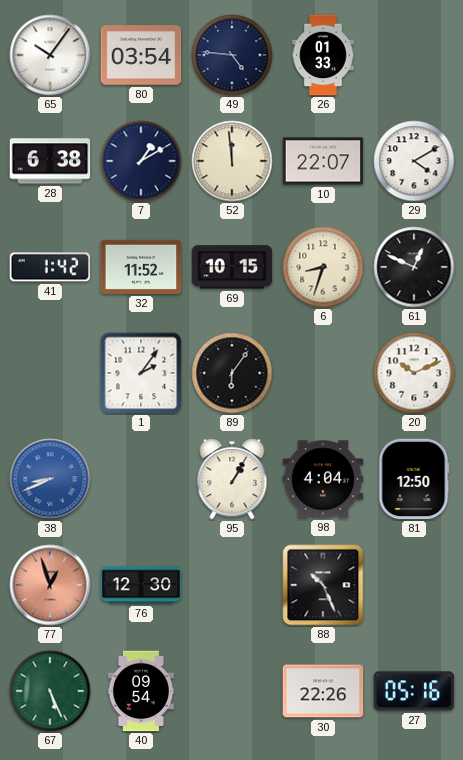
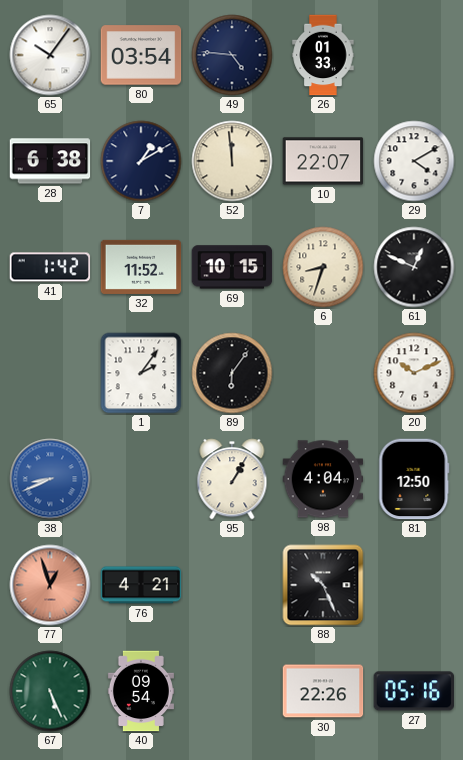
76: 12:30 -> 4:21
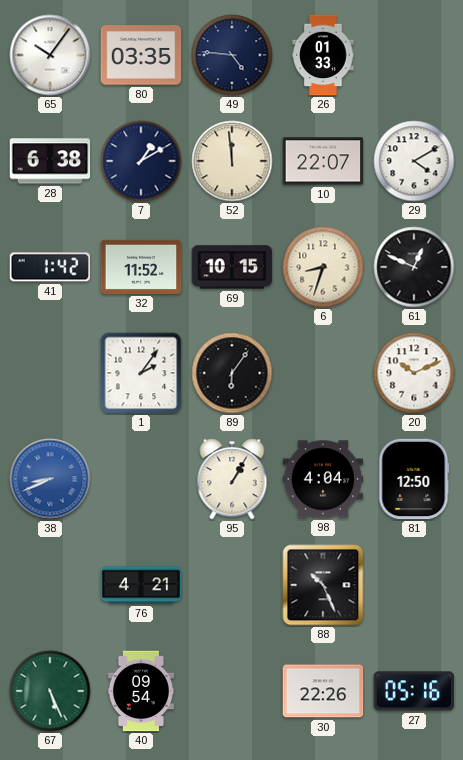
80: 03:54 -> 03:35
77: 12:57 -> none
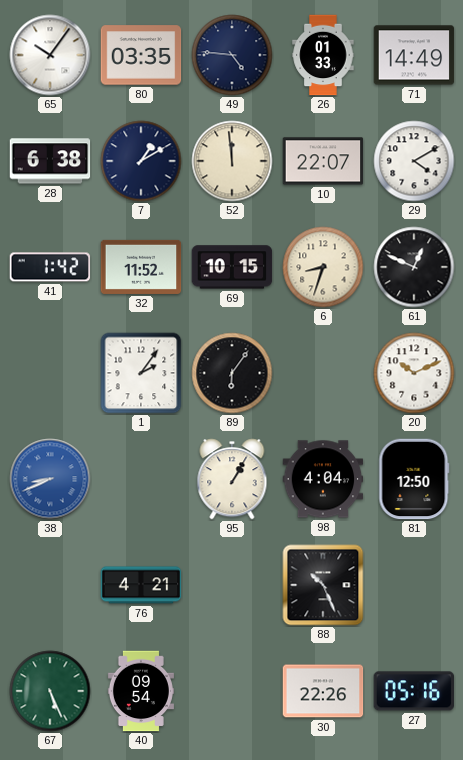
71: none -> 14:49
